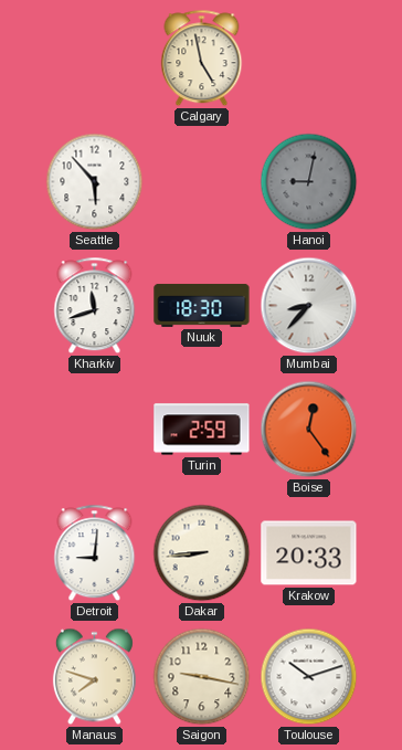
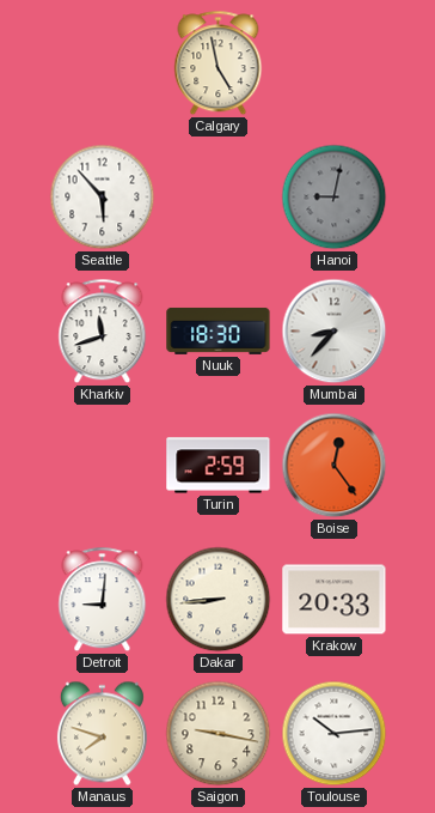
Toulouse: 10:12 -> 10:14
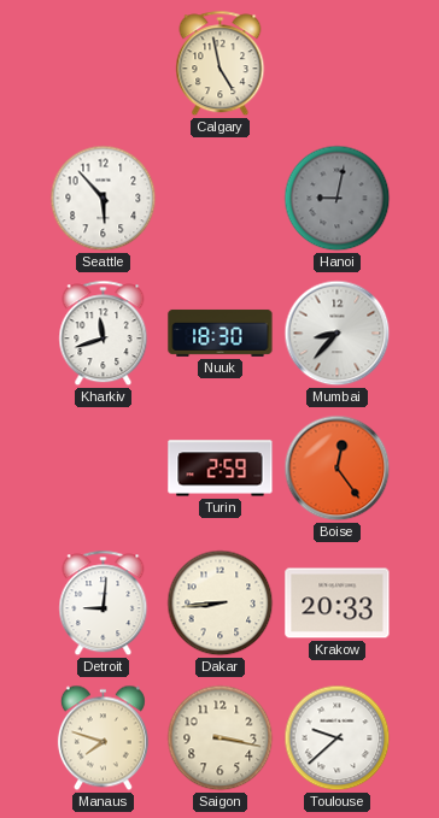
Saigon: 9:17 -> 3:17
Toulouse: 10:14 -> 9:38
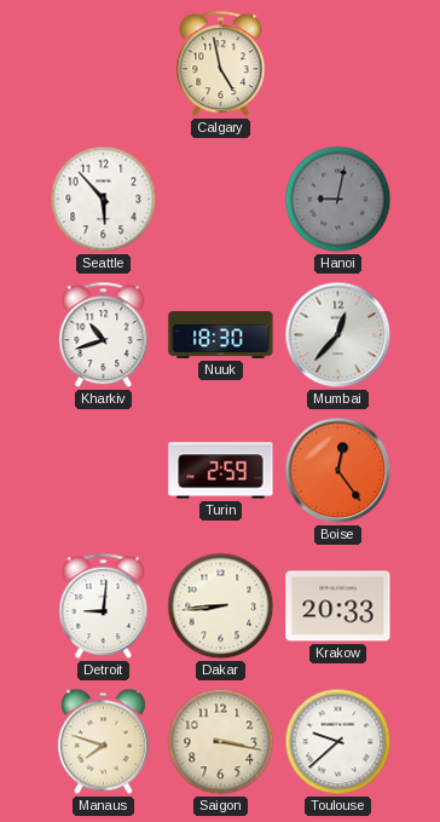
Kharkiv: 11:42 -> 10:42
Mumbai: 8:37 -> 12:37
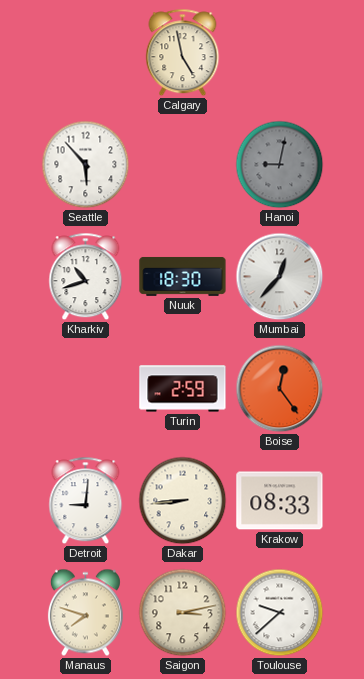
Krakow: 20:33 -> 08:33
Saigon: 3:17 -> 3:13
